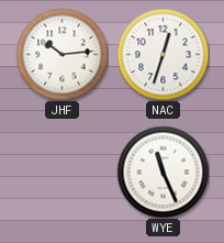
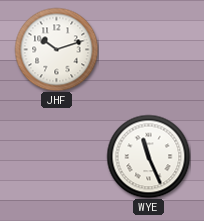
JHF: 10:14 -> 10:12
NAC: 12:33 -> none
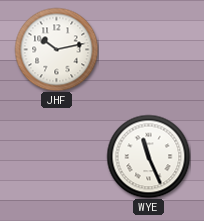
JHF: 10:12 -> 10:13
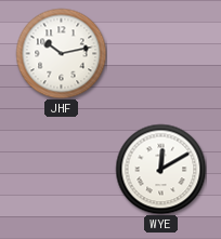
WYE: 11:26 -> 12:10
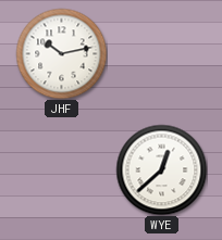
WYE: 12:10 -> 12:38
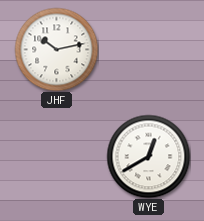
WYE: 12:38 -> 12:40
